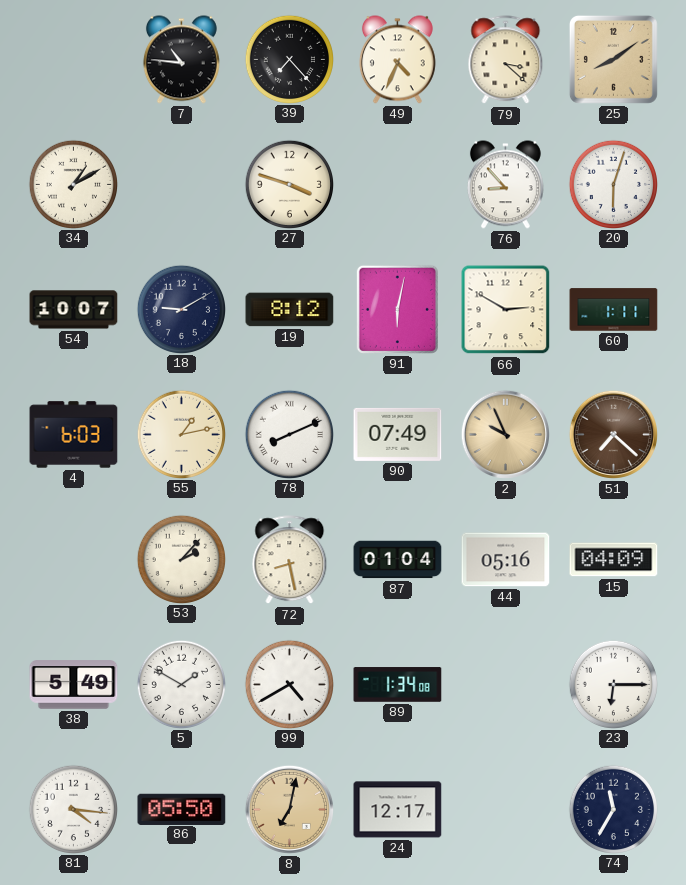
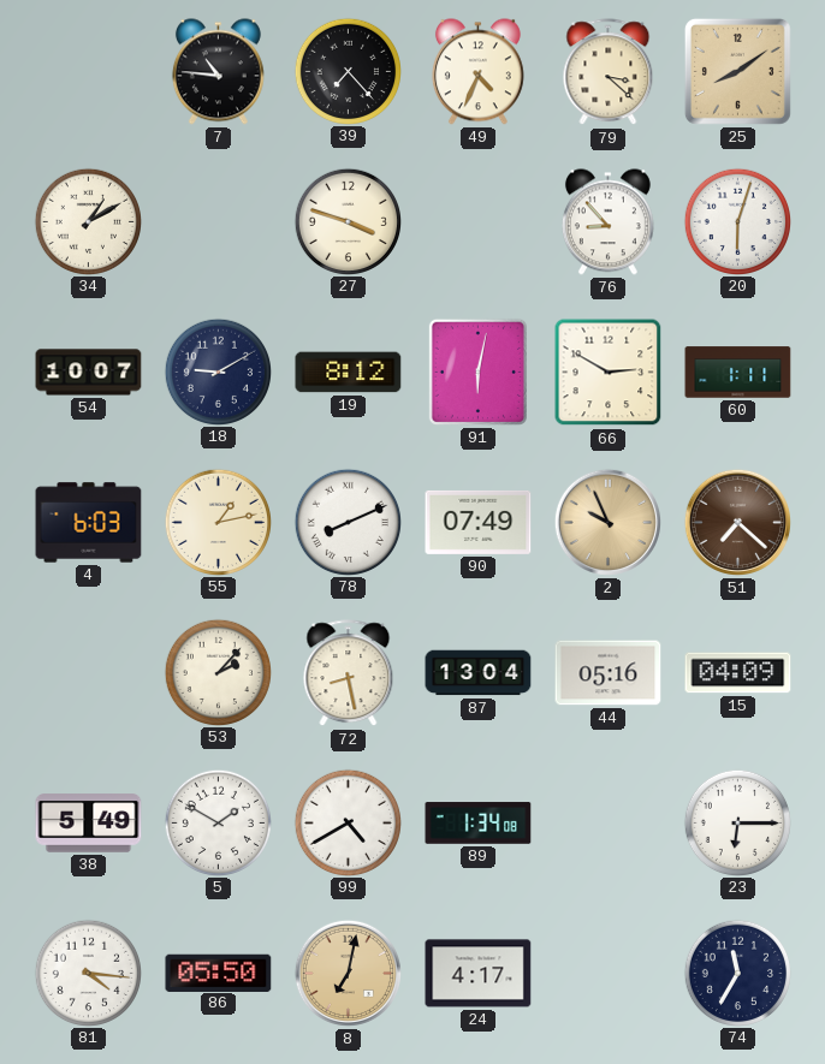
87: 01:04 -> 13:04
24: 12:17 -> 4:17
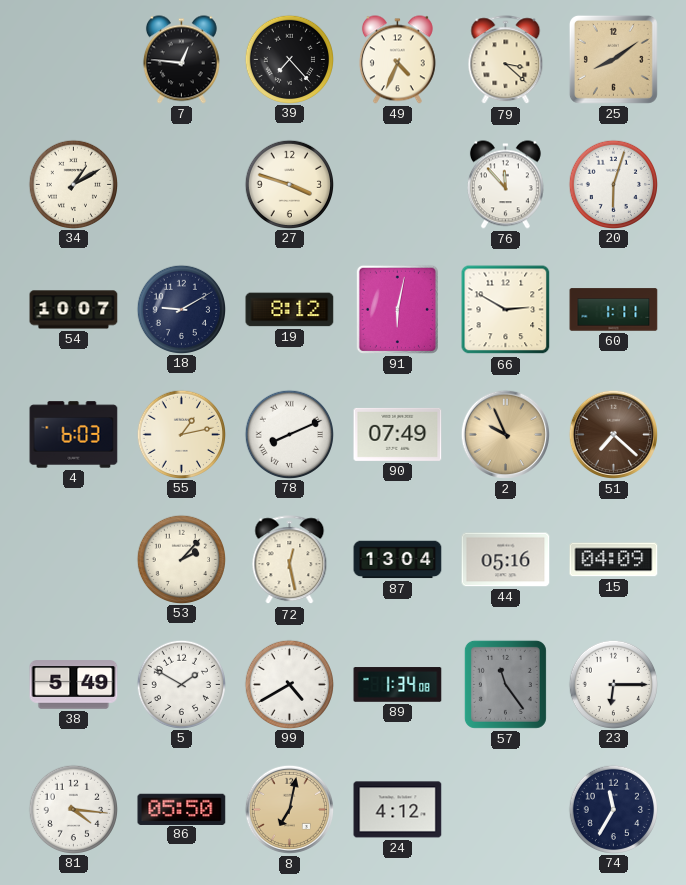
7: 10:46 -> 12:46
76: 8:53 -> 11:53
72: 8:28 -> 12:28
57: none -> 11:24
24: 4:17 -> 4:12
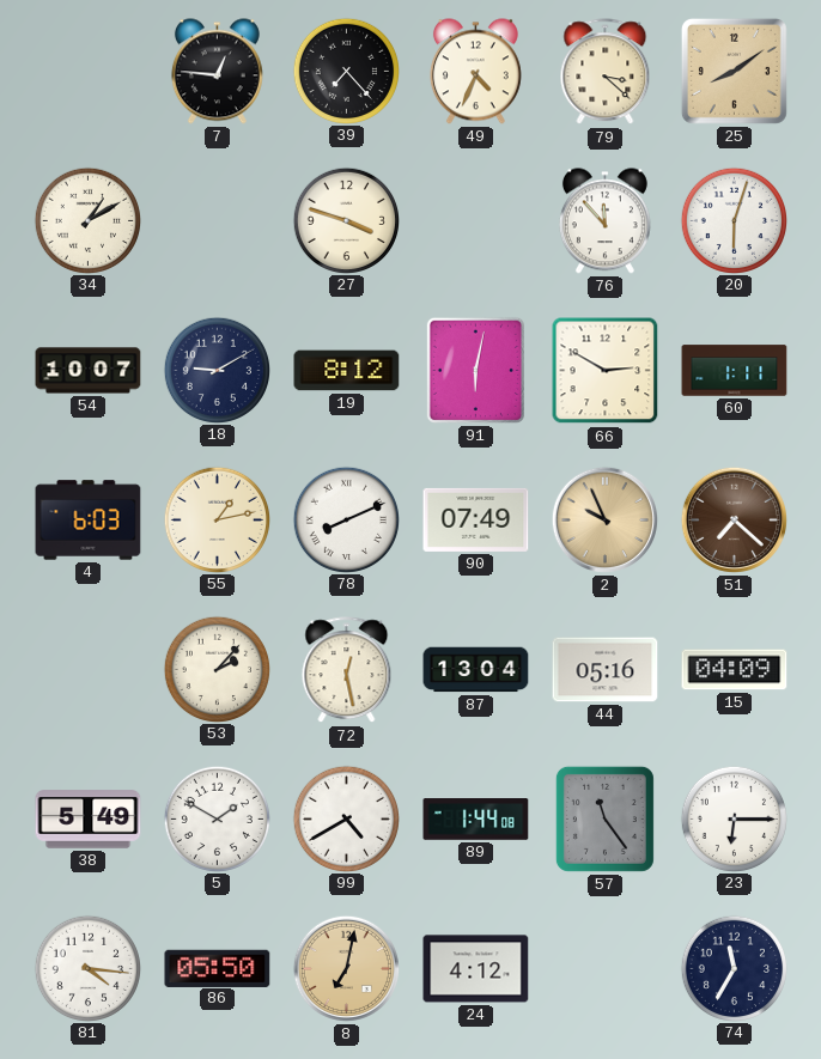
89: 1:34 -> 1:44
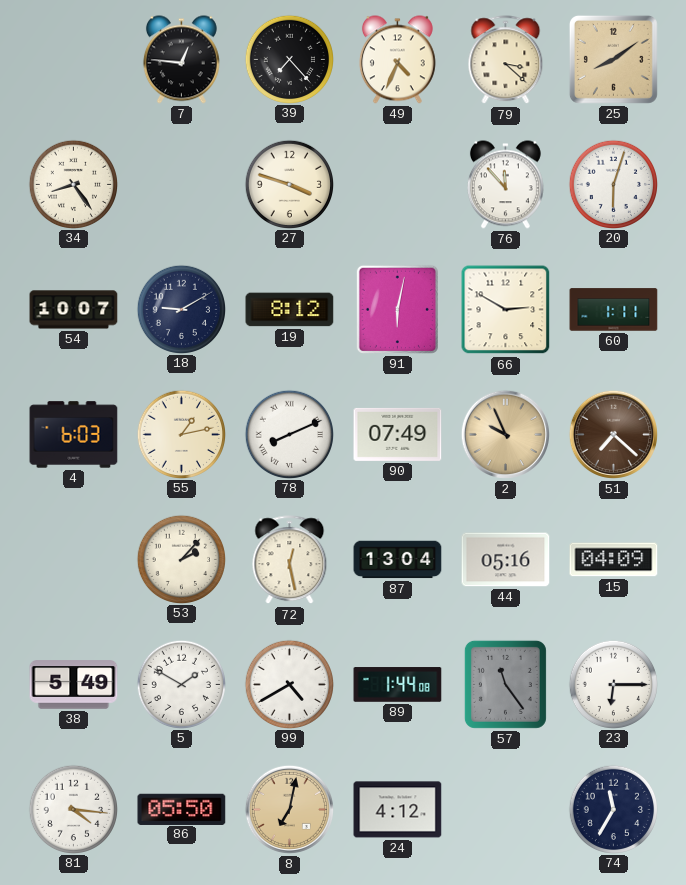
34: 1:10 -> 8:24
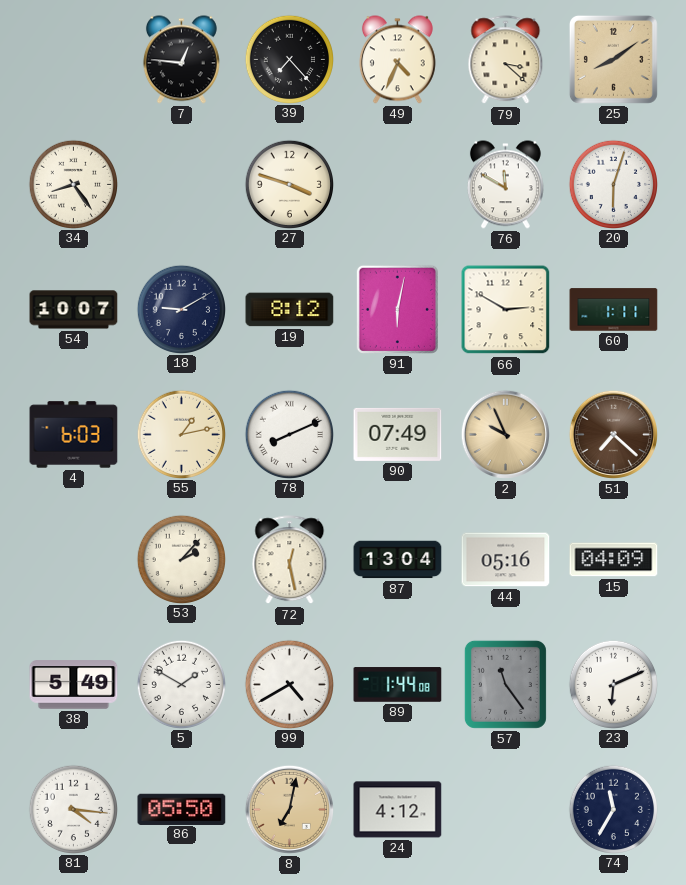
76: 11:53 -> 11:50
23: 6:15 -> 6:11
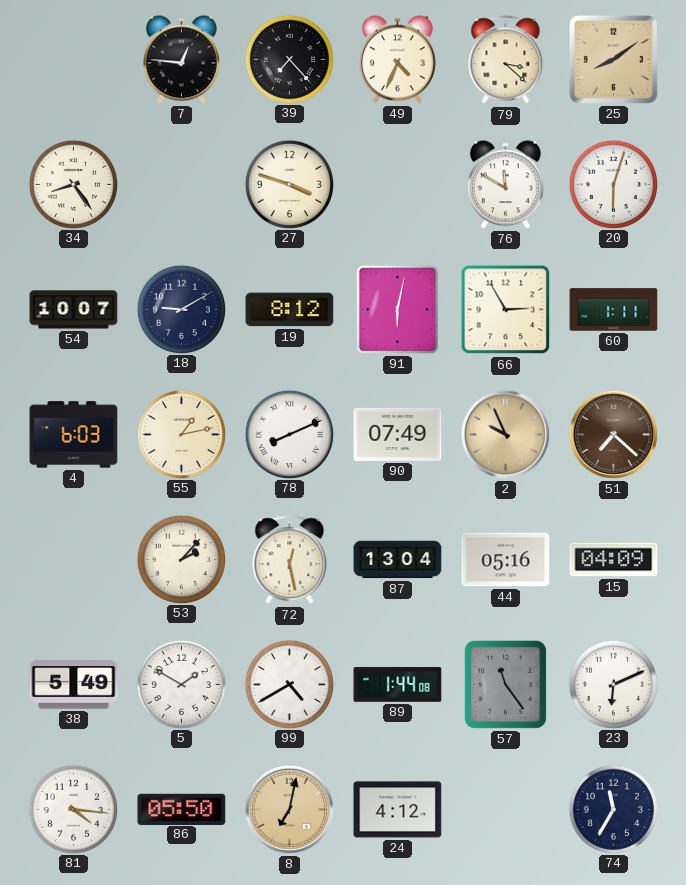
66: 2:50 -> 2:55
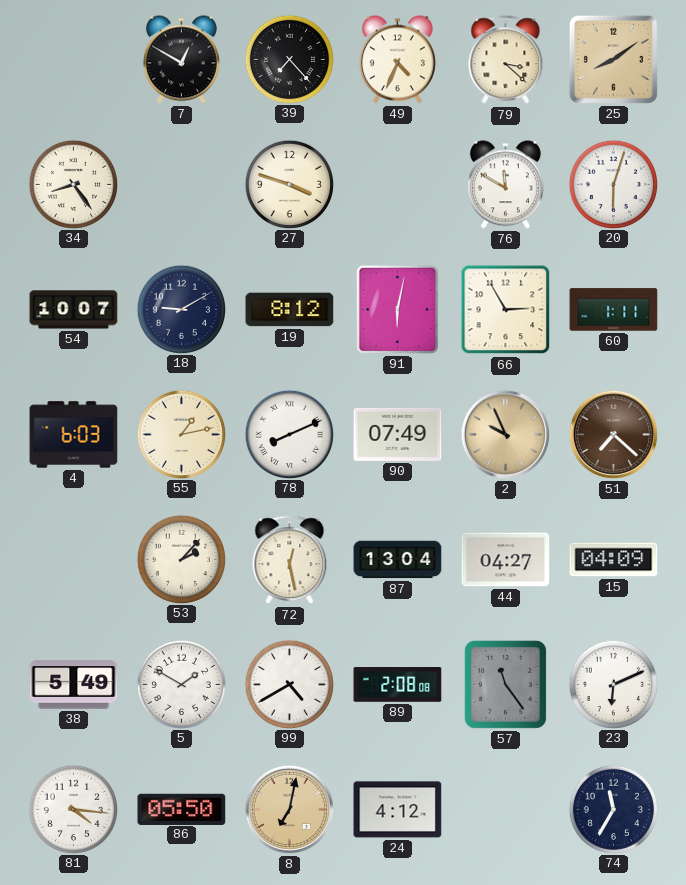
7: 12:46 -> 12:50
44: 05:16 -> 04:27
89: 1:44 -> 2:08
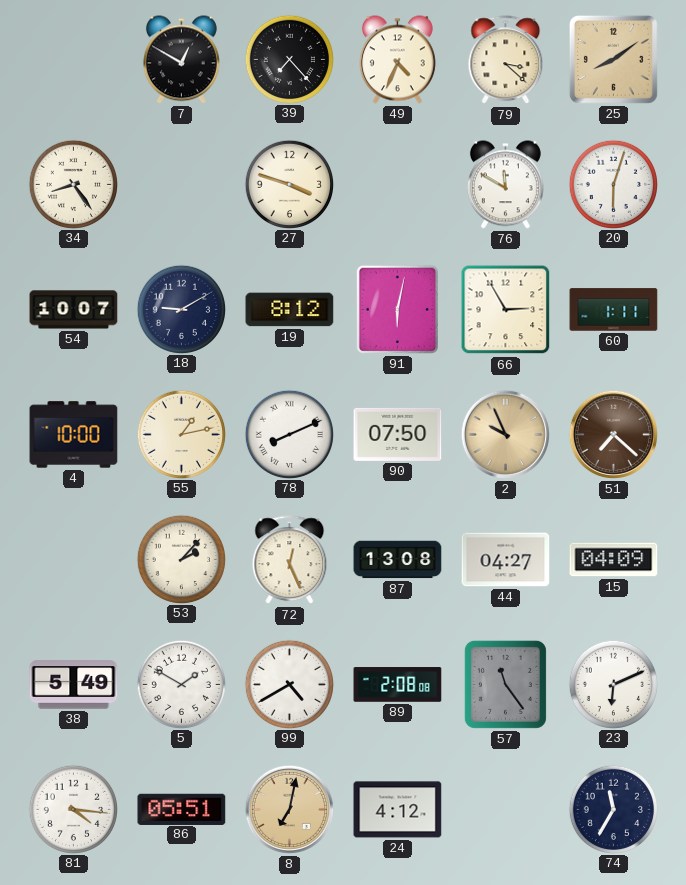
4: 6:03 -> 10:00
90: 07:49 -> 07:50
72: 12:28 -> 12:26
87: 13:04 -> 13:08
86: 05:50 -> 05:51
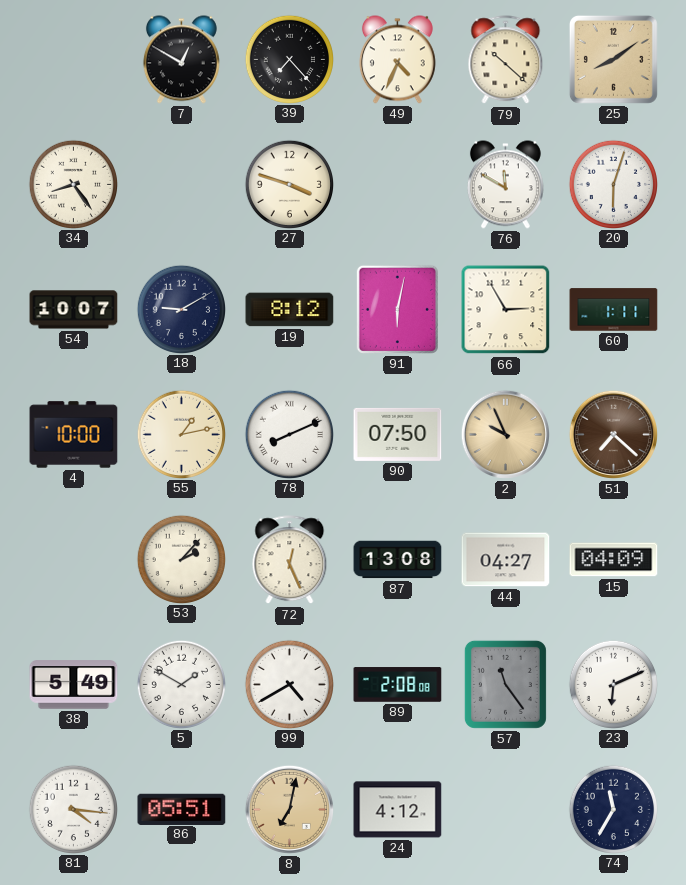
79: 3:22 -> 10:22
